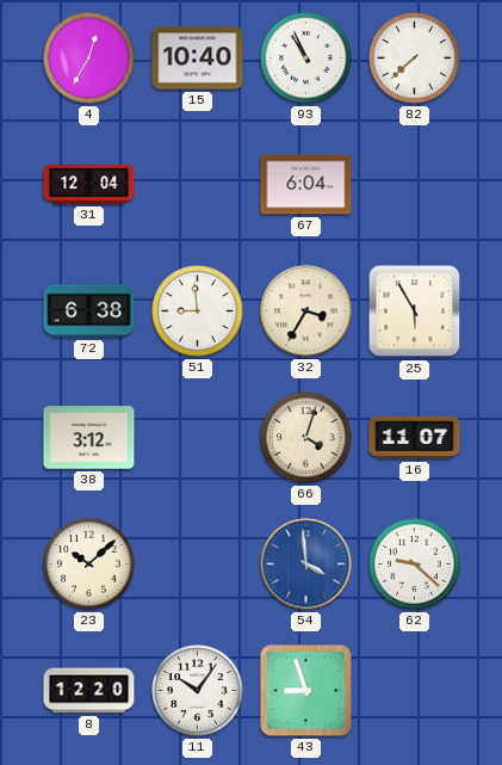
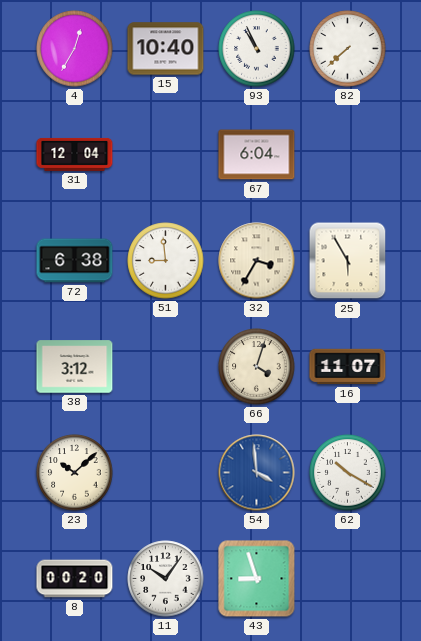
62: 9:22 -> 10:20
8: 12:20 -> 00:20
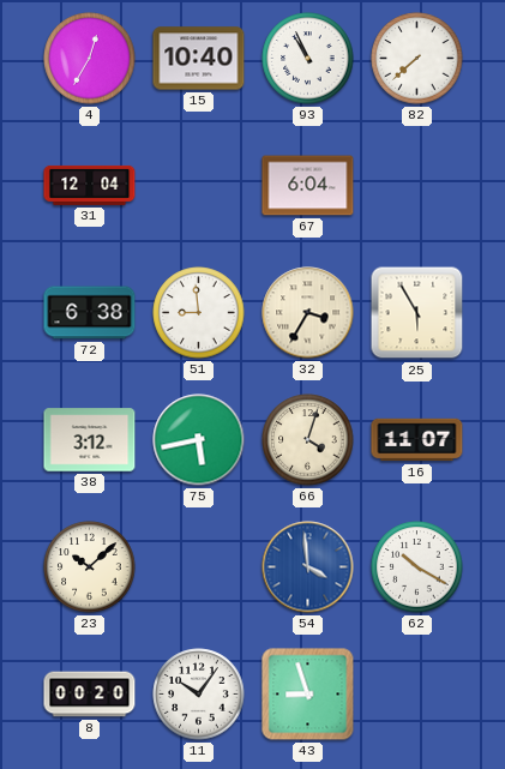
75: none -> 5:43
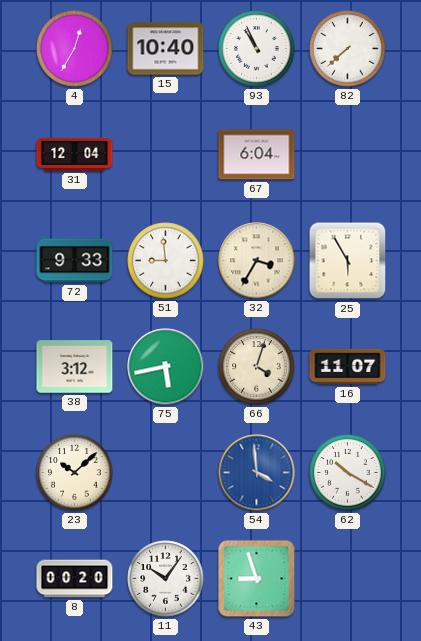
72: 6:38 -> 9:33
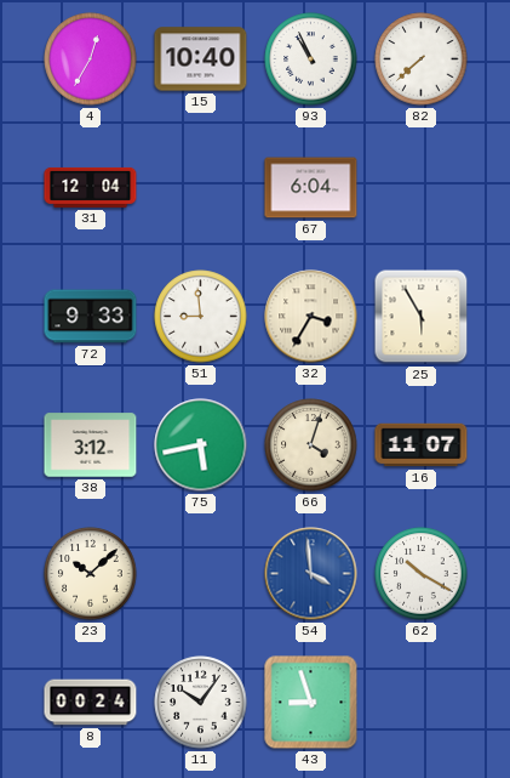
8: 00:20 -> 00:24
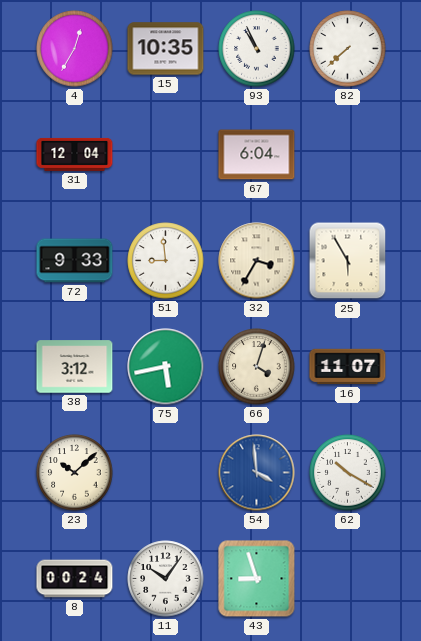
15: 10:40 -> 10:35
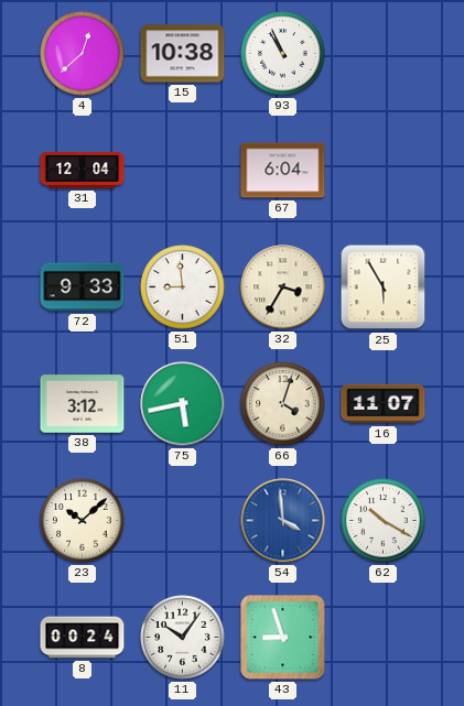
4: 12:35 -> 12:38
15: 10:35 -> 10:38
82: 7:38 -> none
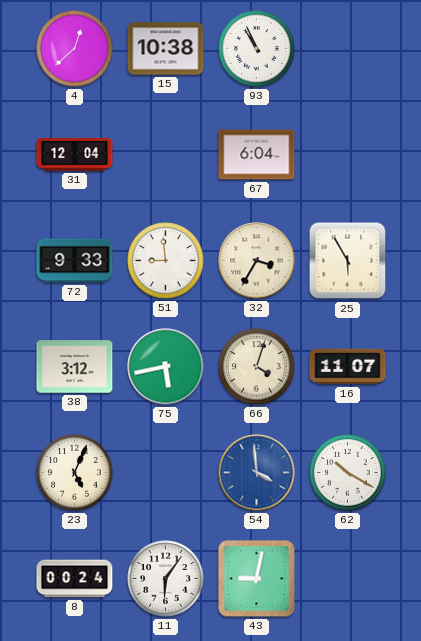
23: 10:08 -> 5:04
11: 10:06 -> 6:06
43: 8:57 -> 9:02
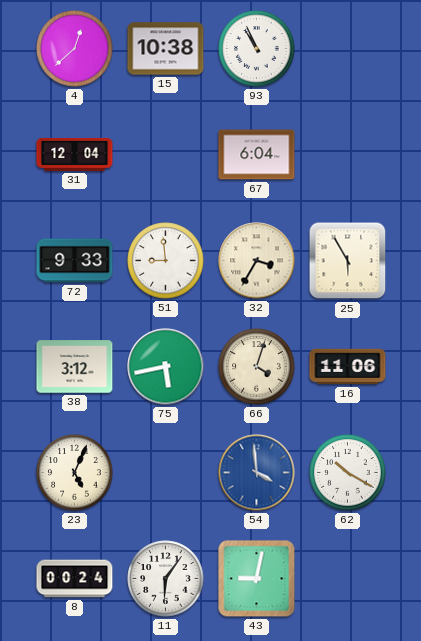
16: 11:07 -> 11:06
